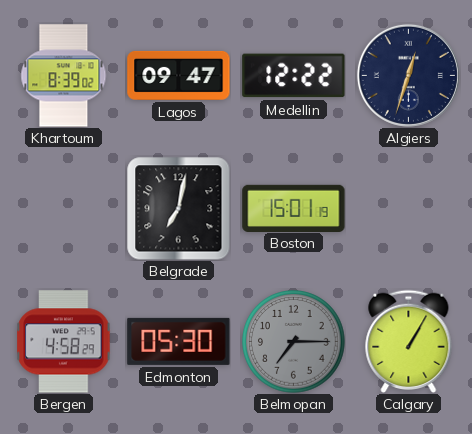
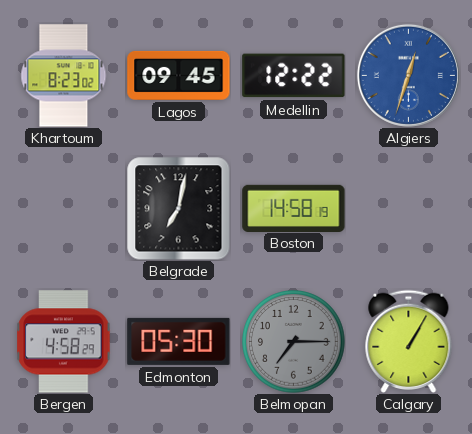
Khartoum: 8:39 -> 8:23
Lagos: 09:47 -> 09:45
Algiers dial: navy -> blue
Boston: 15:01 -> 14:58
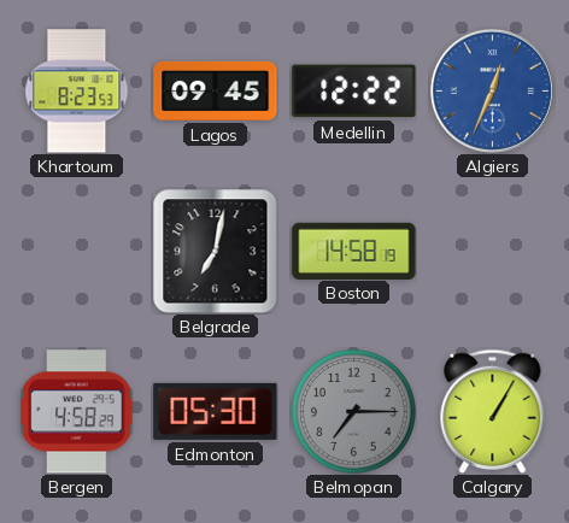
Khartoum: 8:23:02 -> 8:23:53
Algiers: 12:33 -> 12:34
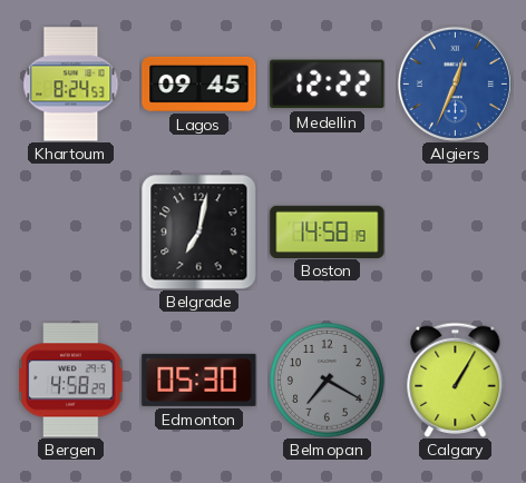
Khartoum: 8:23 -> 8:24
Belmopan: 7:15 -> 7:20
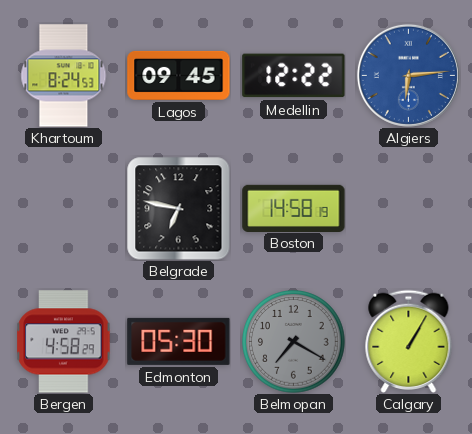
Algiers: 12:34 -> 6:14
Belgrade: 7:02 -> 6:47
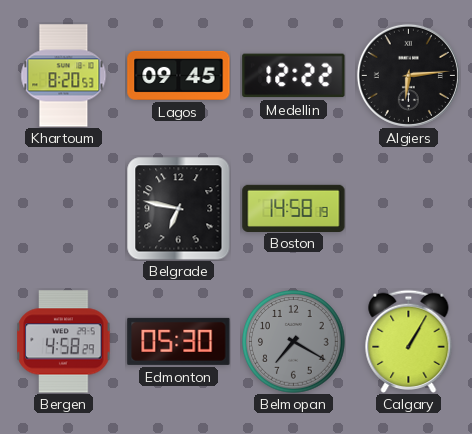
Khartoum: 8:24 -> 8:20
Algiers dial: blue -> black
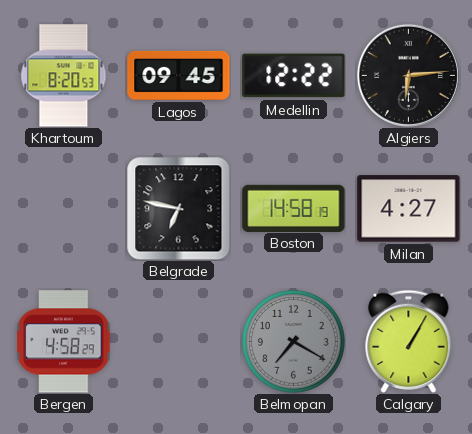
Milan: none -> 4:27
Edmonton: 05:30 -> none
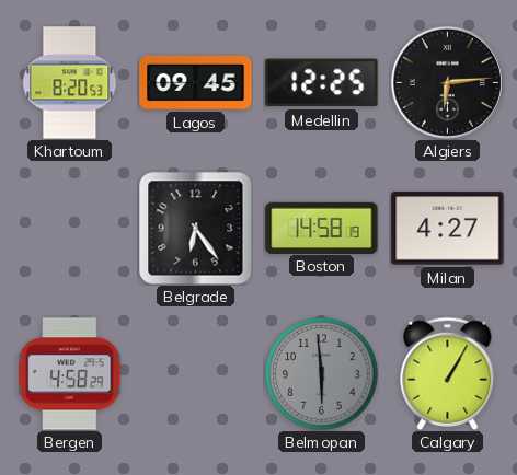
Medellin: 12:22 -> 12:25
Belgrade: 6:47 -> 6:24
Belmopan: 7:20 -> 5:59
